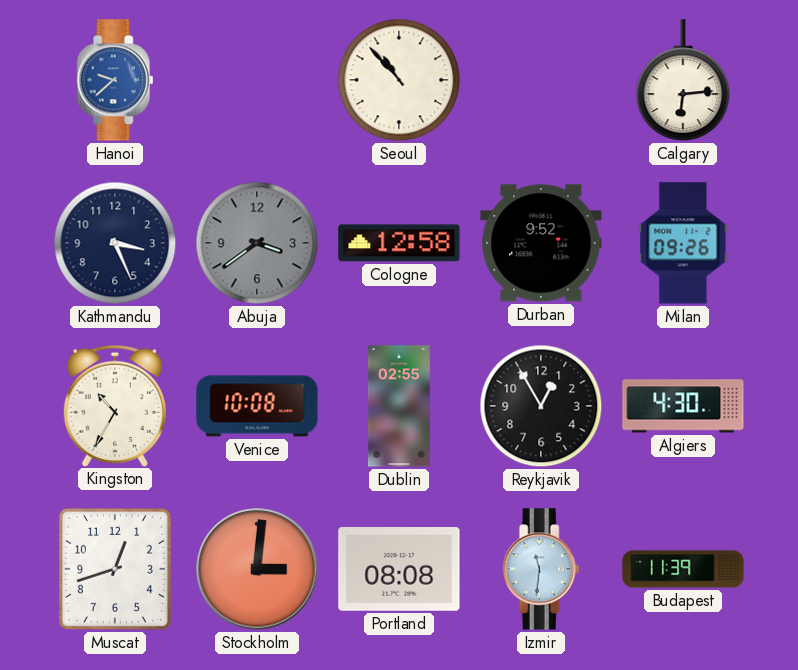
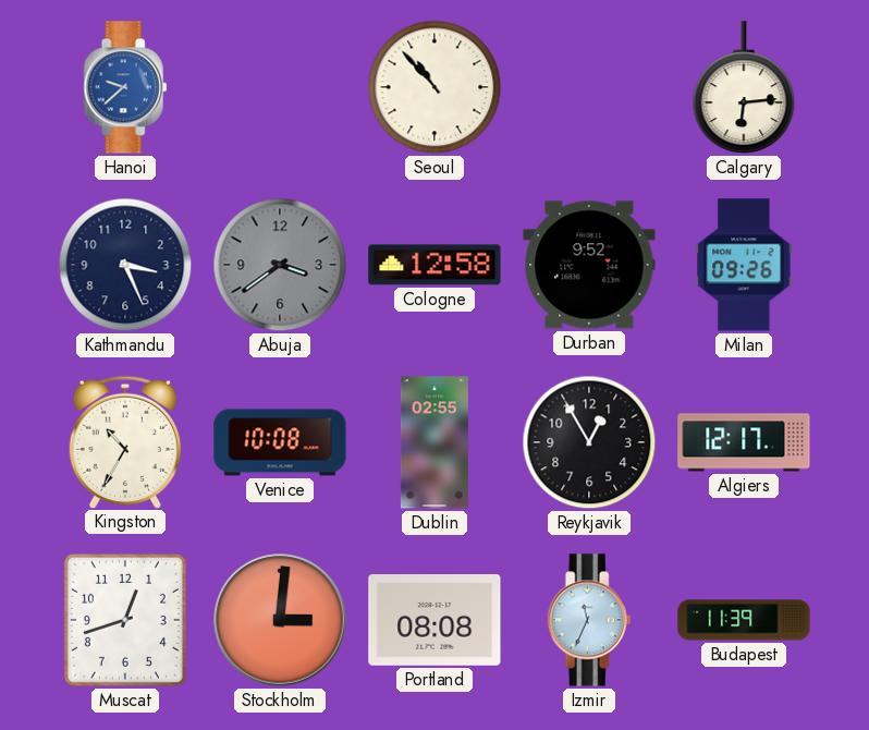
Algiers: 4:30 -> 12:17
Izmir: 11:31 -> 11:34
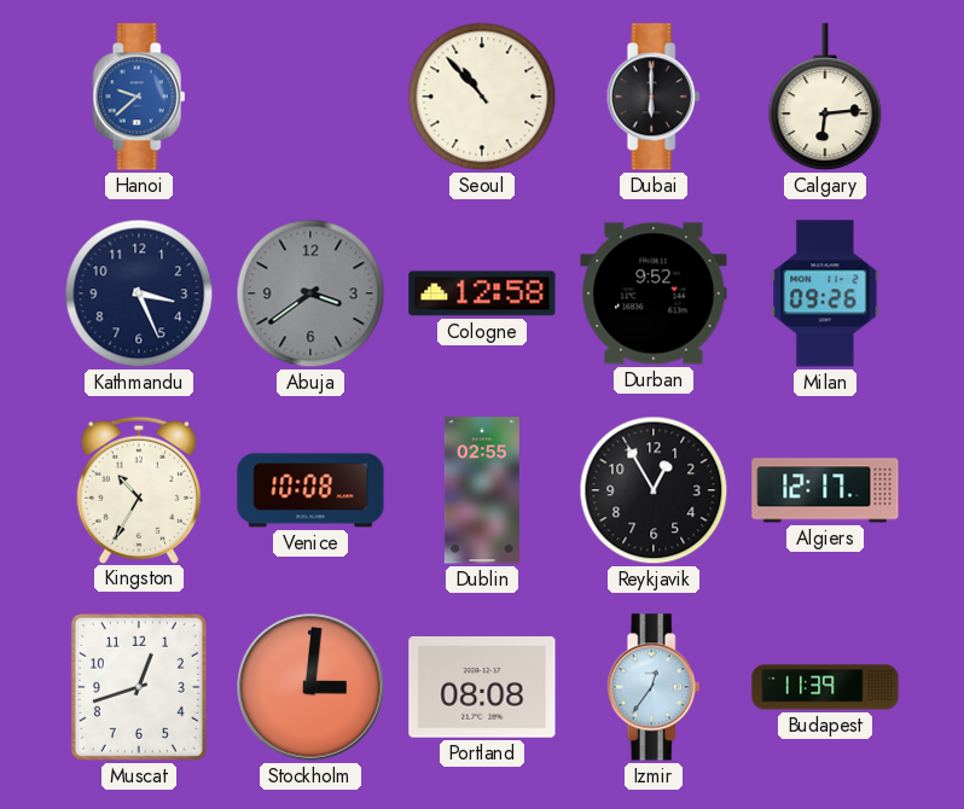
Dubai: none -> 6:00
Izmir: 11:34 -> 12:36
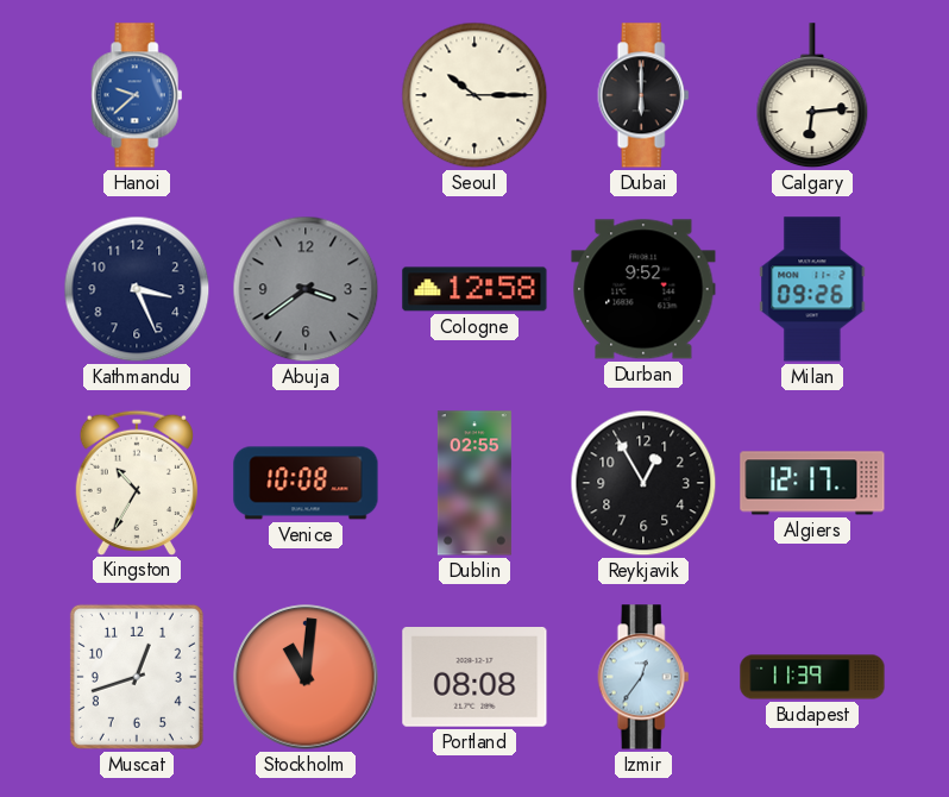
Seoul: 10:53 -> 10:15
Stockholm: 3:01 -> 11:01
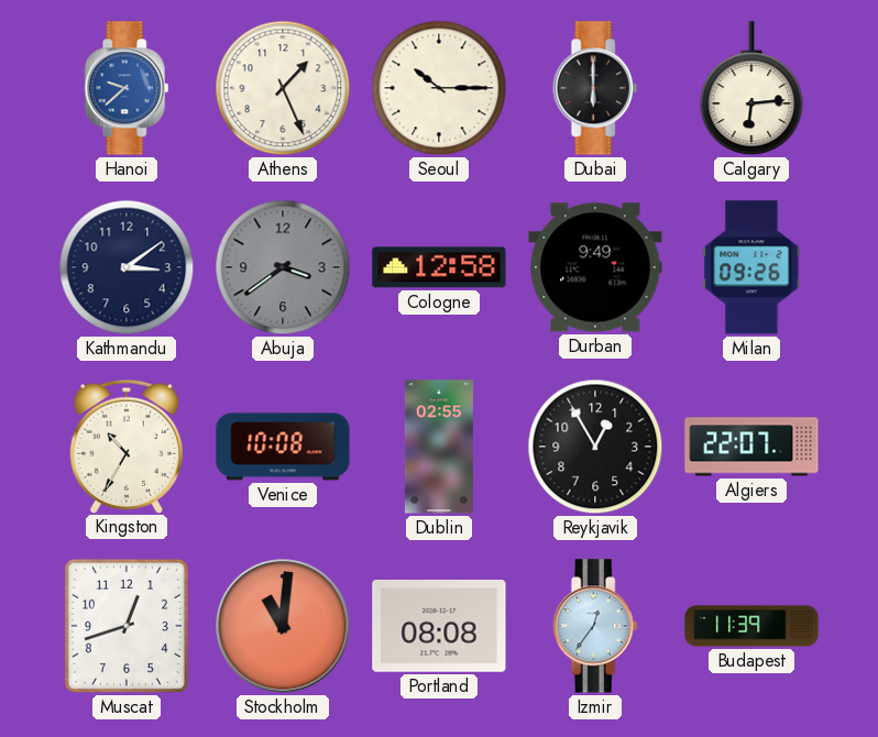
Athens: none -> 1:26
Kathmandu: 3:26 -> 3:09
Durban: 9:52 -> 9:49
Algiers: 12:17 -> 22:07
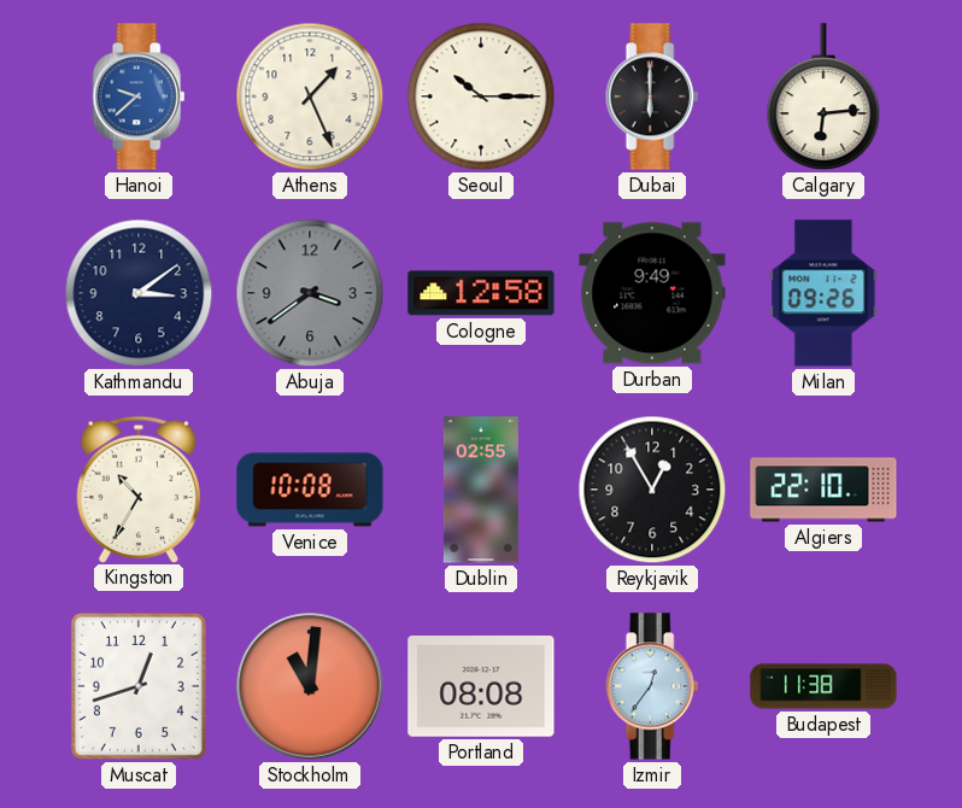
Algiers: 22:07 -> 22:10
Budapest: 11:39 -> 11:38
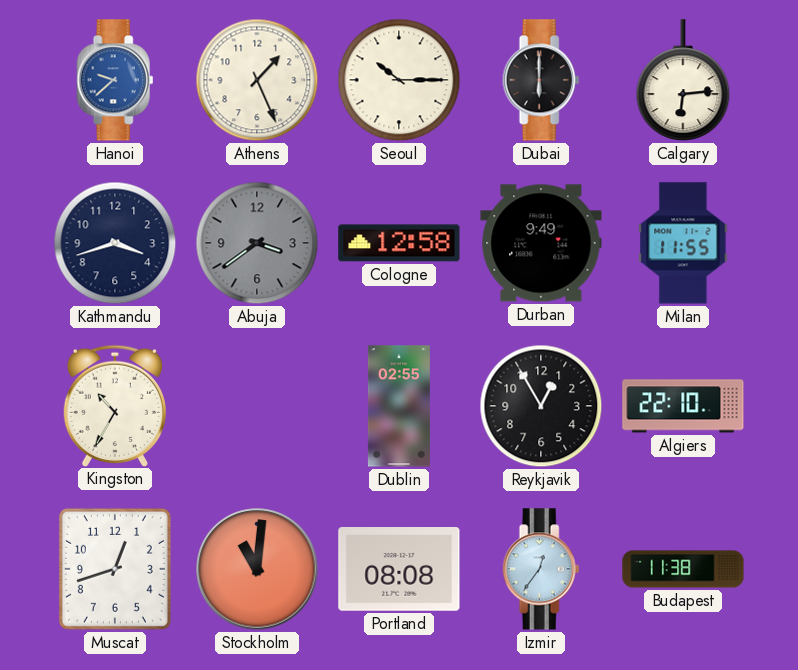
Kathmandu: 3:09 -> 3:42
Milan: 09:26 -> 11:55
Venice: 10:08 -> none
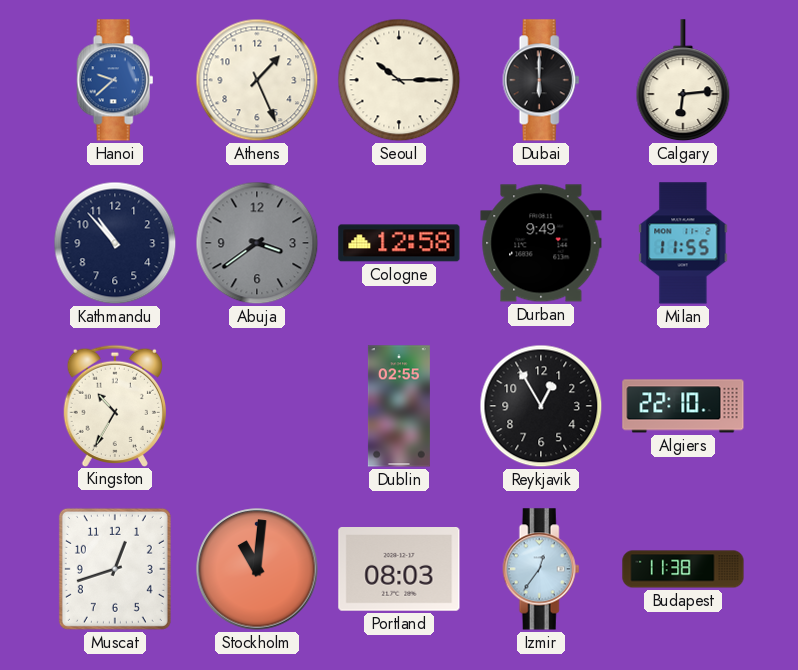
Kathmandu: 3:42 -> 10:53
Portland: 08:08 -> 08:03
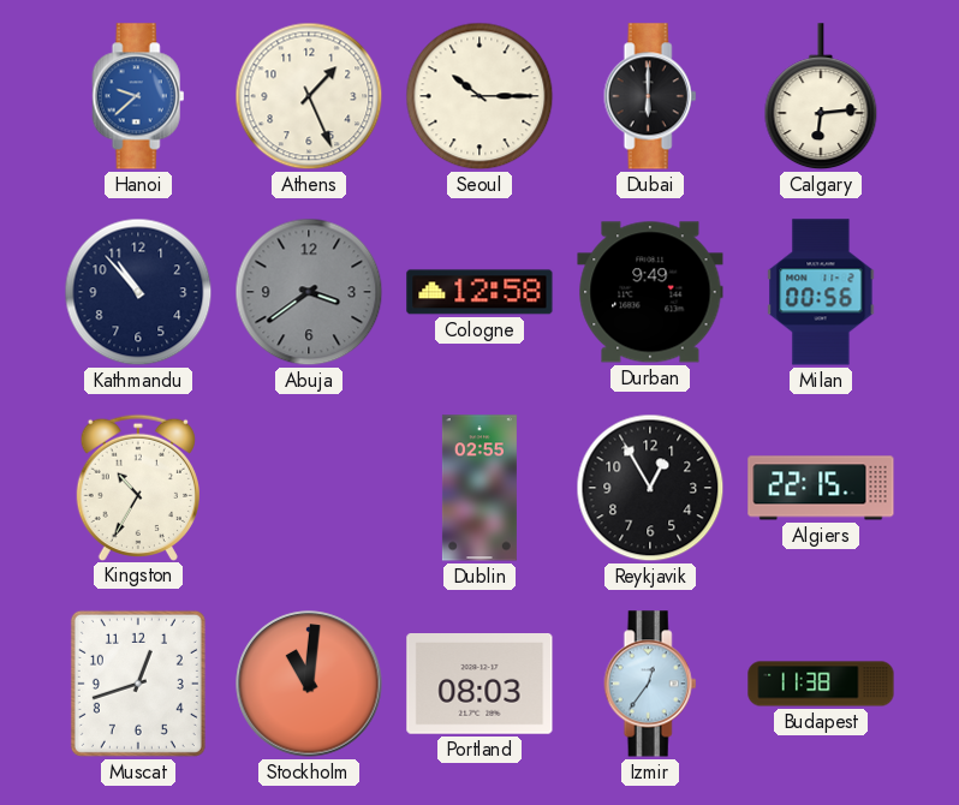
Milan: 11:55 -> 00:56
Algiers: 22:10 -> 22:15
